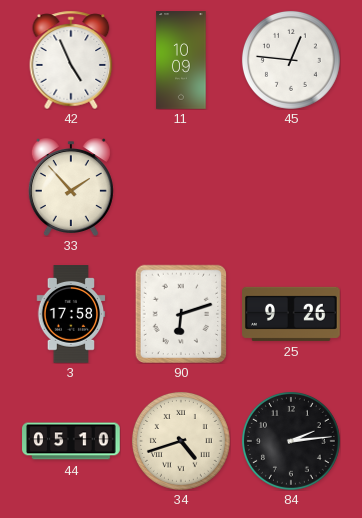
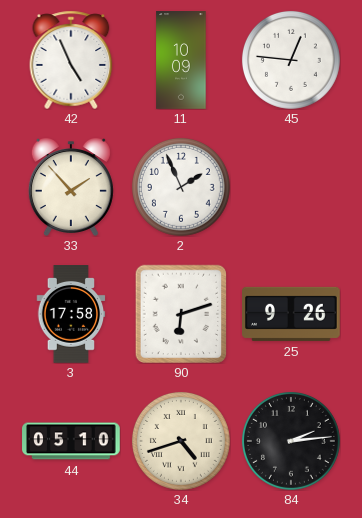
2: none -> 1:56
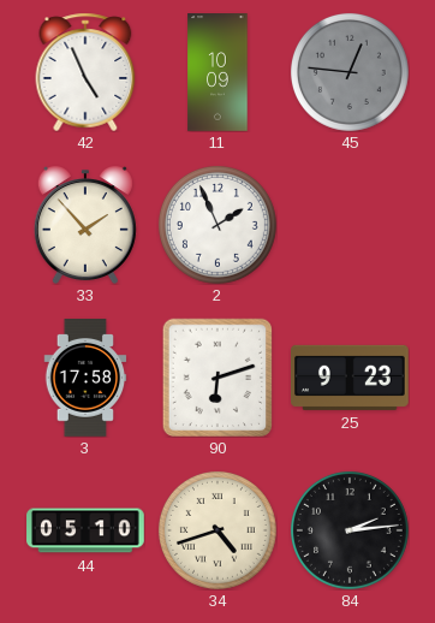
45 dial: white -> grey
25: 9:26 -> 9:23
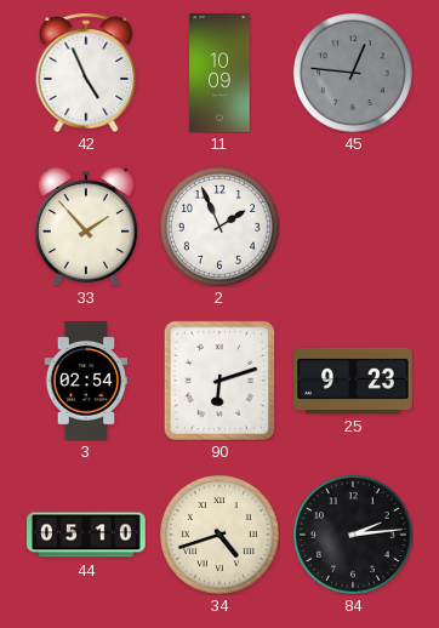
3: 17:58 -> 02:54
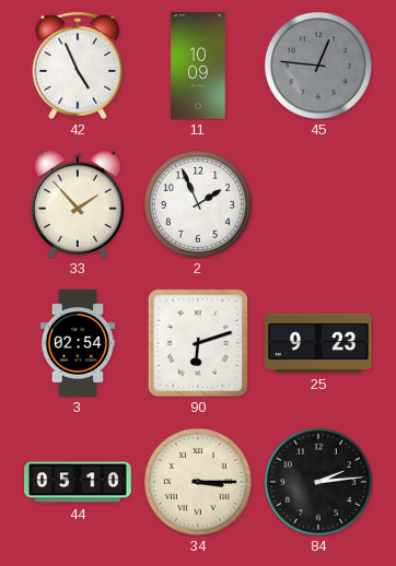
34: 4:42 -> 3:15
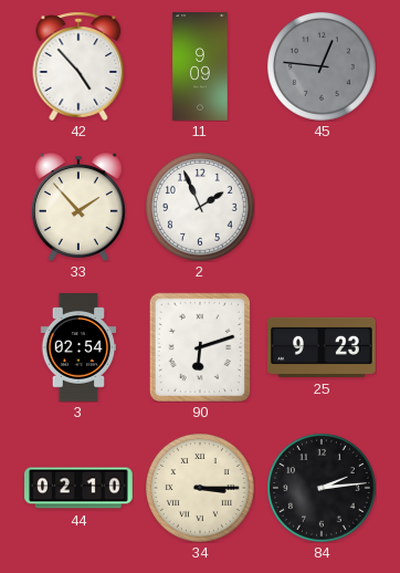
42: 4:56 -> 4:53
11: 10:09 -> 9:09
44: 05:10 -> 02:10
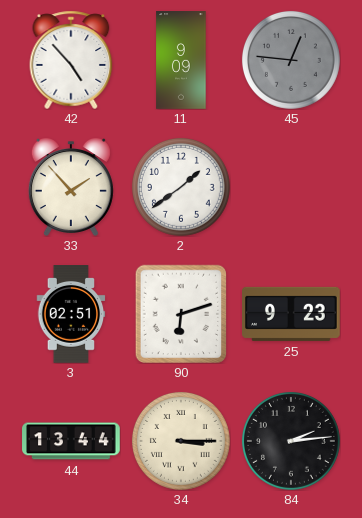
2: 1:56 -> 1:39
3: 02:54 -> 02:51
44: 02:10 -> 13:44
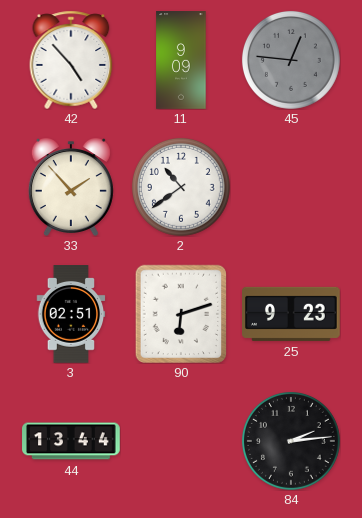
2: 1:39 -> 10:39
34: 3:15 -> none
